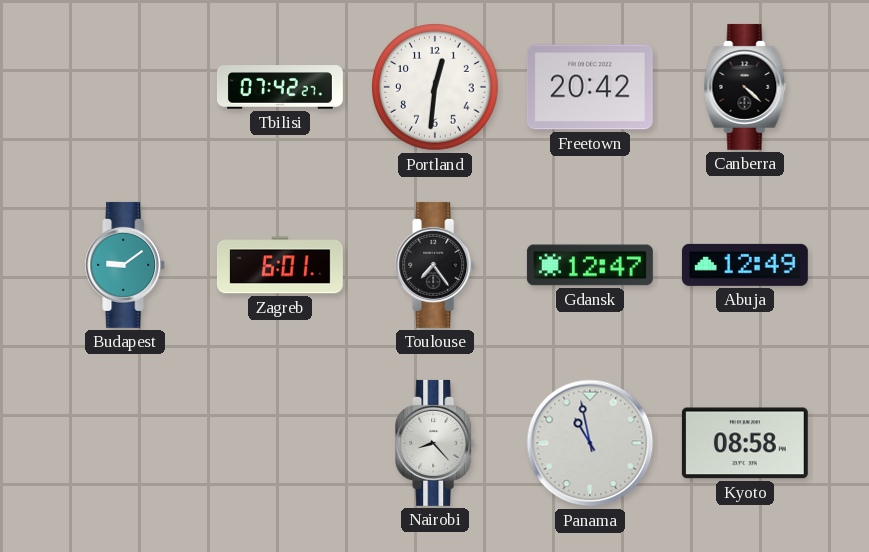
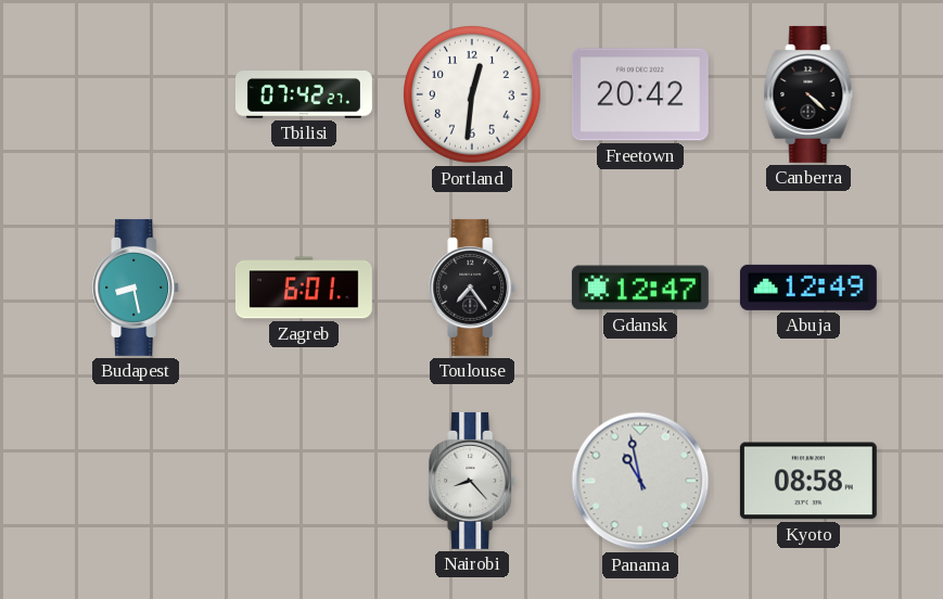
Budapest: 9:09 -> 8:28
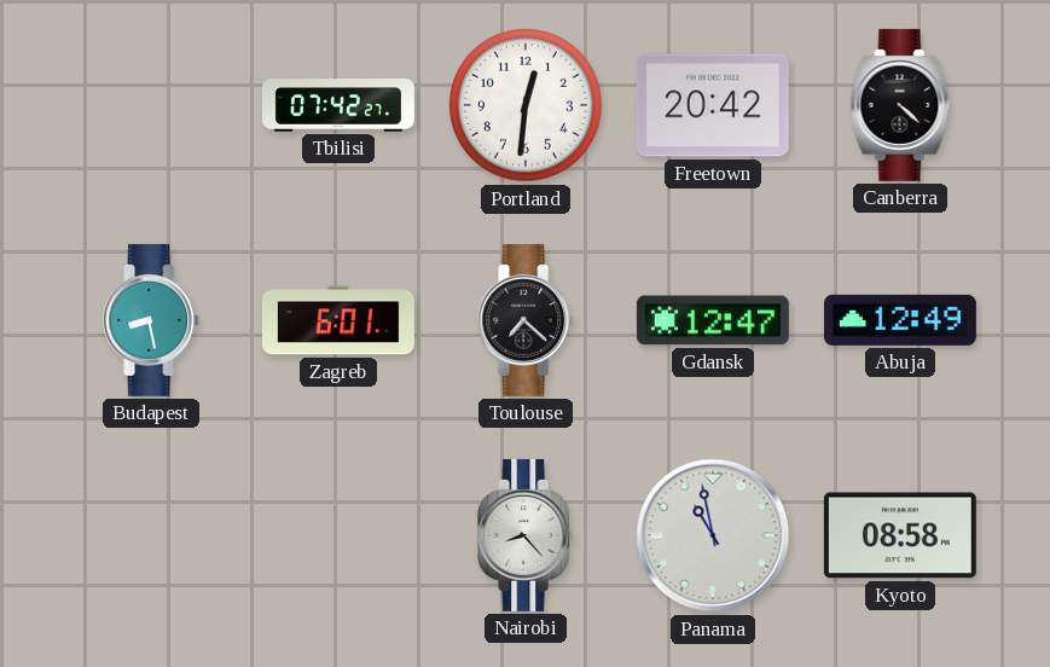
Toulouse: 7:24 -> 7:22
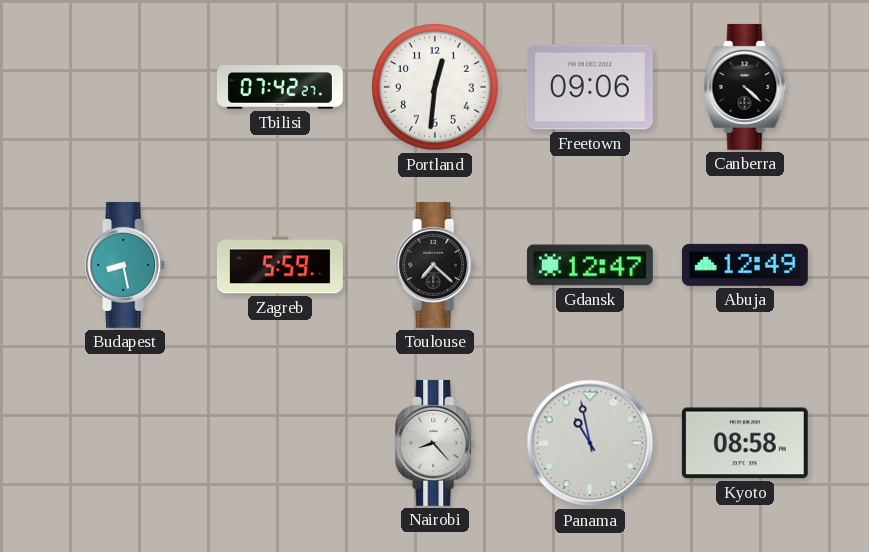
Freetown: 20:42 -> 09:06
Zagreb: 6:01 -> 5:59
